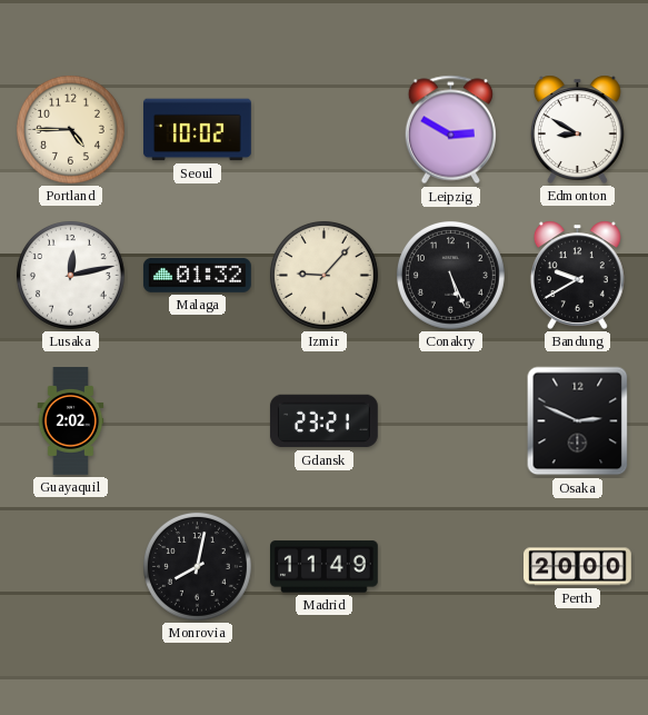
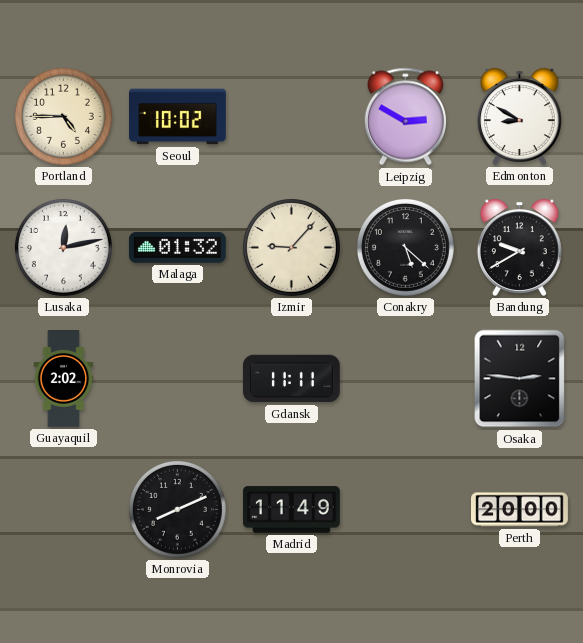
Conakry: 5:26 -> 5:22
Gdansk: 23:21 -> 11:11
Osaka: 2:49 -> 2:46
Monrovia: 8:02 -> 8:11
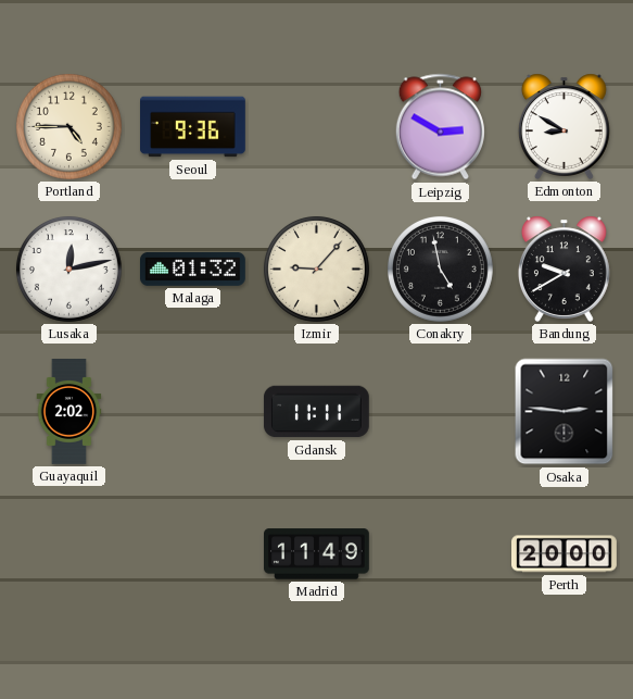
Seoul: 10:02 -> 9:36
Conakry: 5:22 -> 4:58
Monrovia: 8:11 -> none
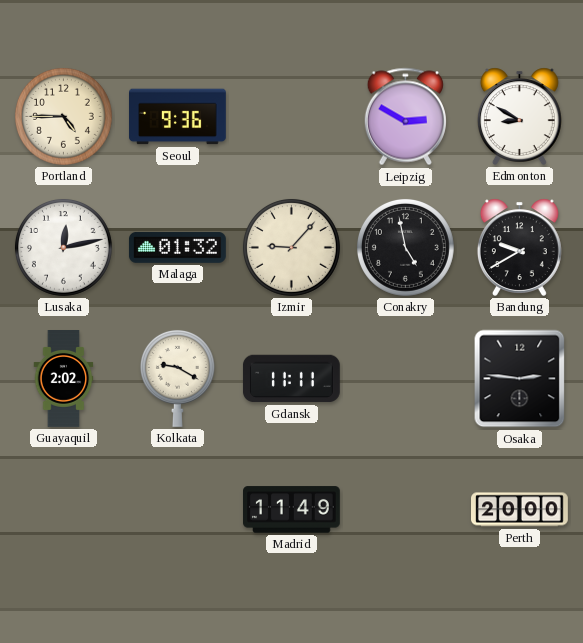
Kolkata: none -> 9:20
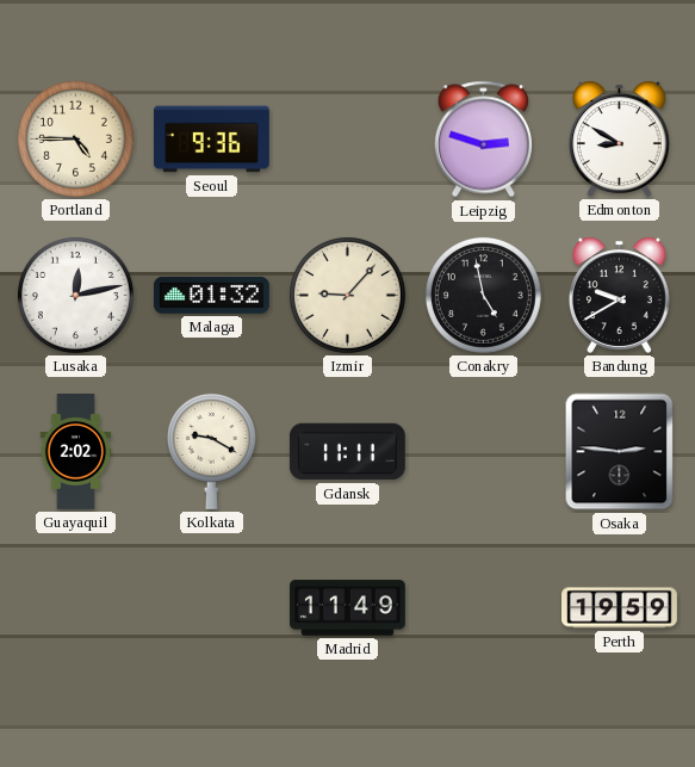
Leipzig: 2:50 -> 2:48
Perth: 20:00 -> 19:59
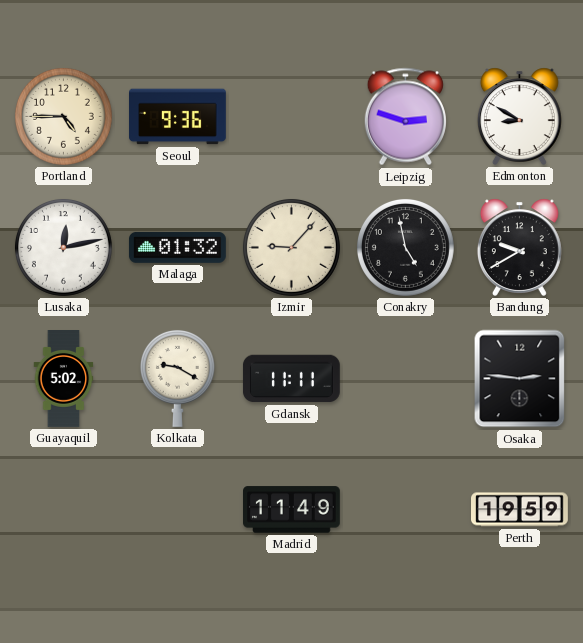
Guayaquil: 2:02 -> 5:02
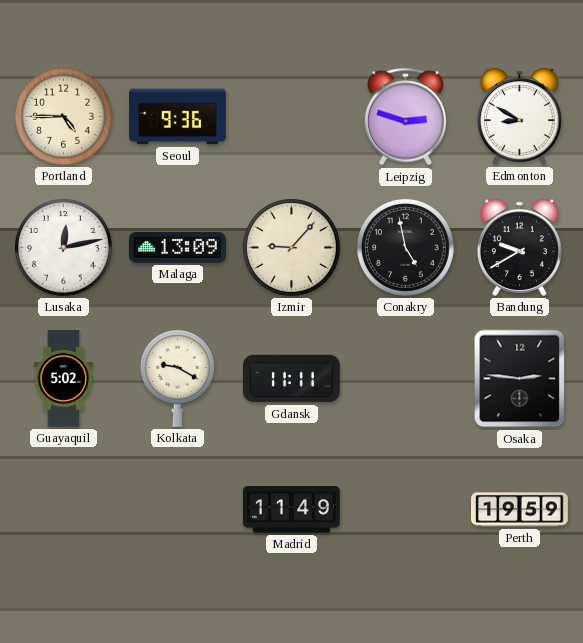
Malaga: 01:32 -> 13:09
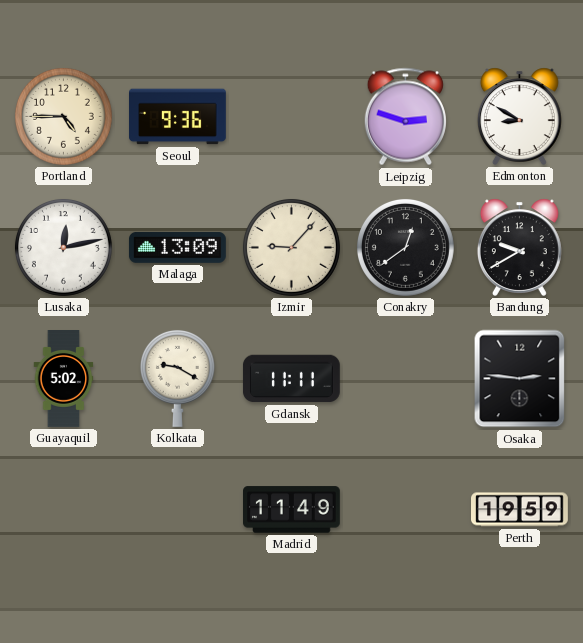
Conakry: 4:58 -> 12:39
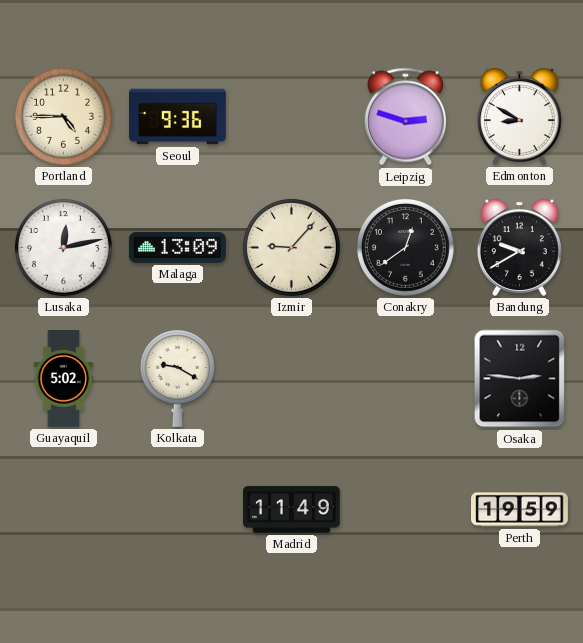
Gdansk: 11:11 -> none
